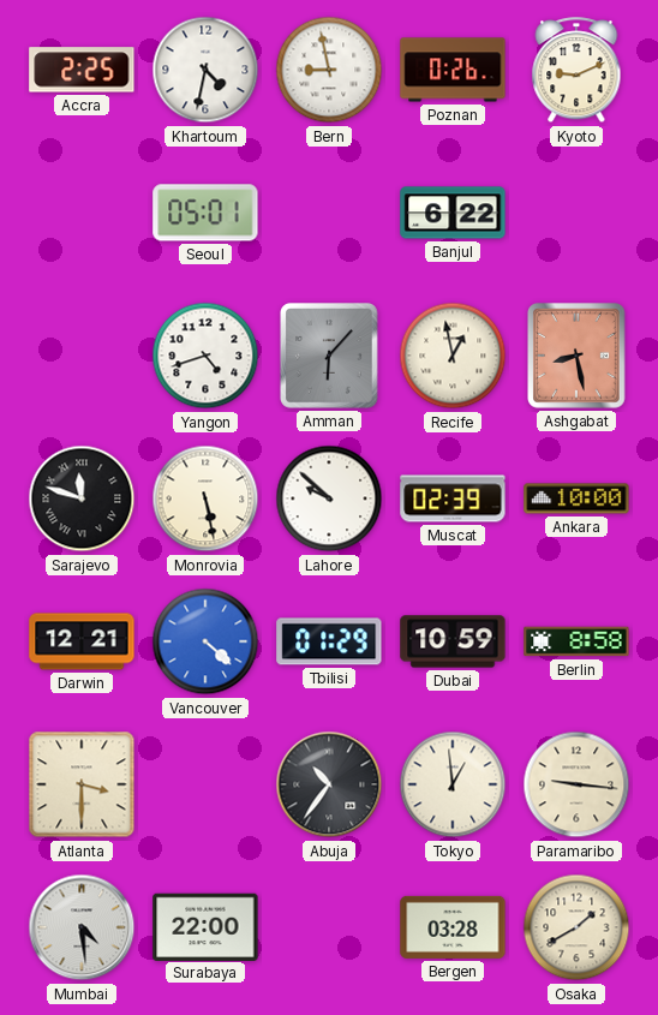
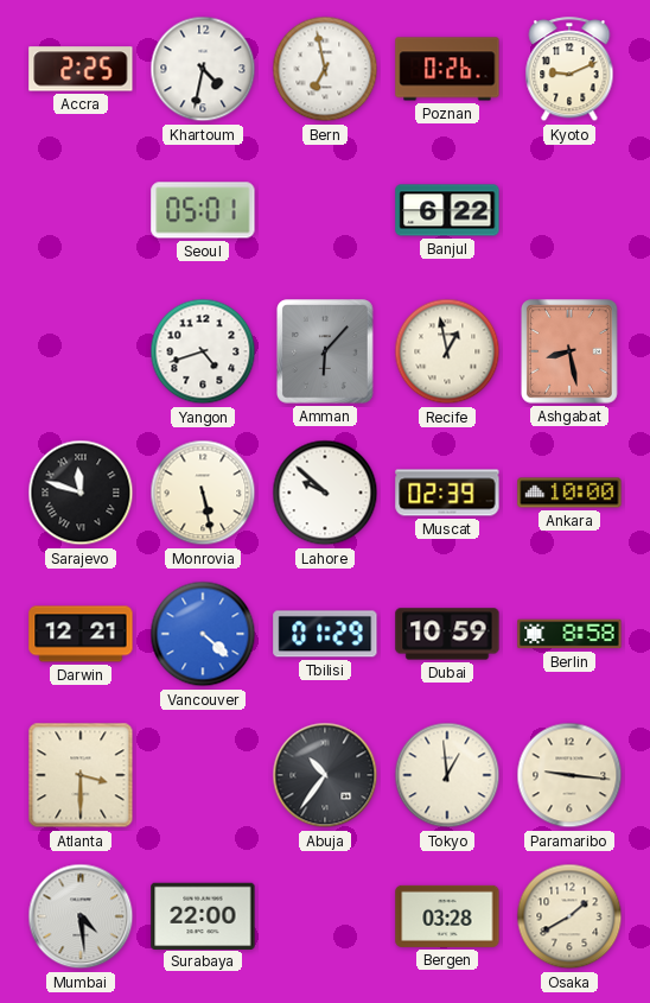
Bern: 8:58 -> 6:58
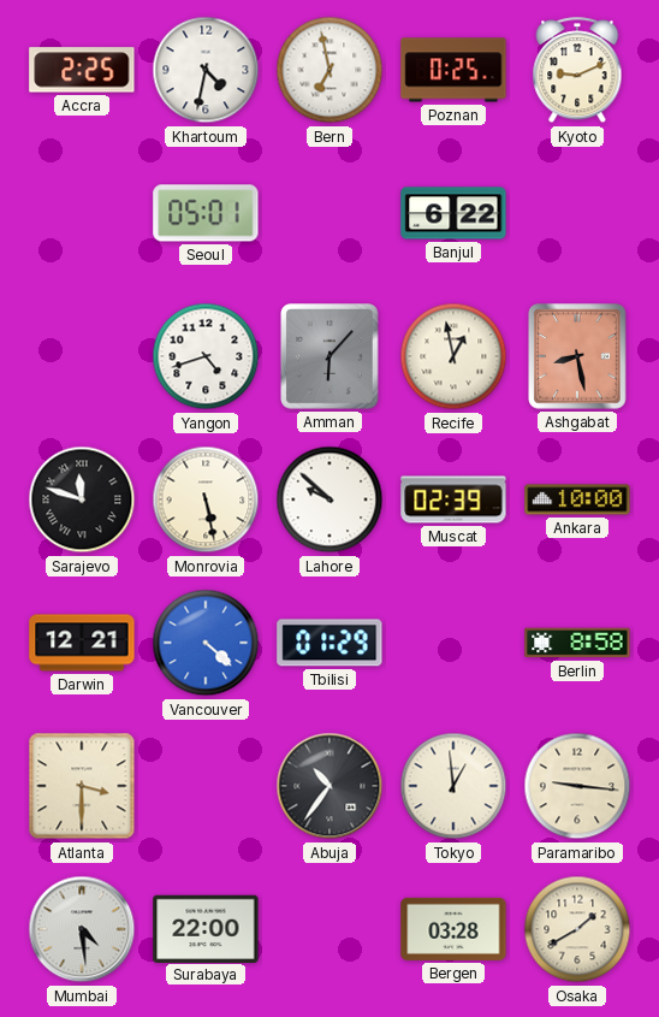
Poznan: 0:26 -> 0:25
Dubai: 10:59 -> none
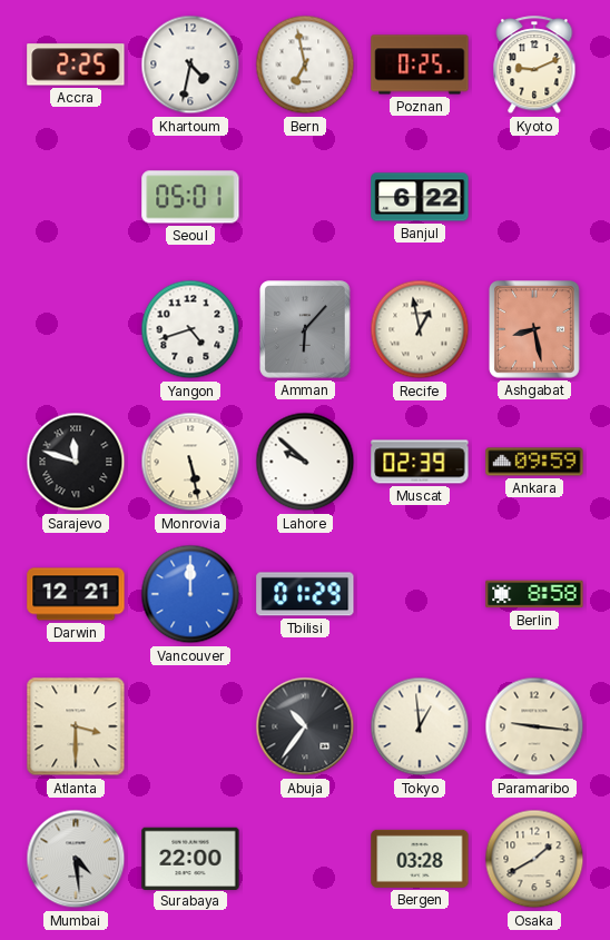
Ankara: 10:00 -> 09:59
Vancouver: 4:22 -> 12:00
